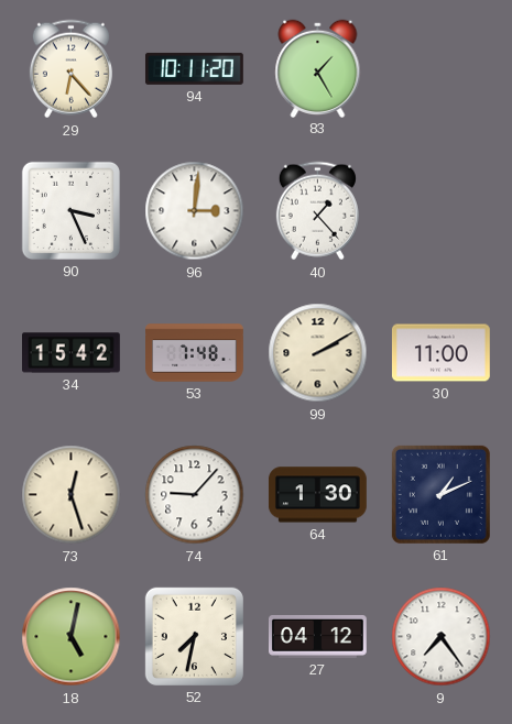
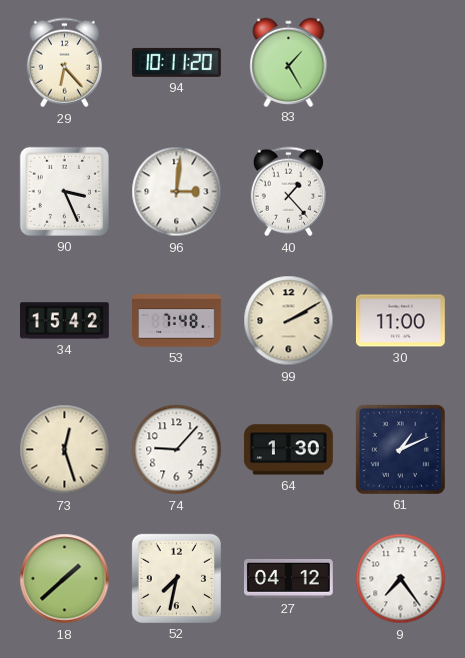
18: 5:02 -> 1:38
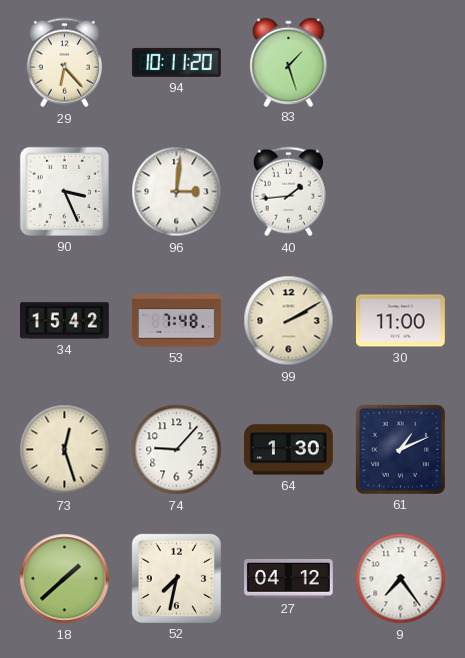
83: 1:25 -> 1:27
40: 1:23 -> 1:44
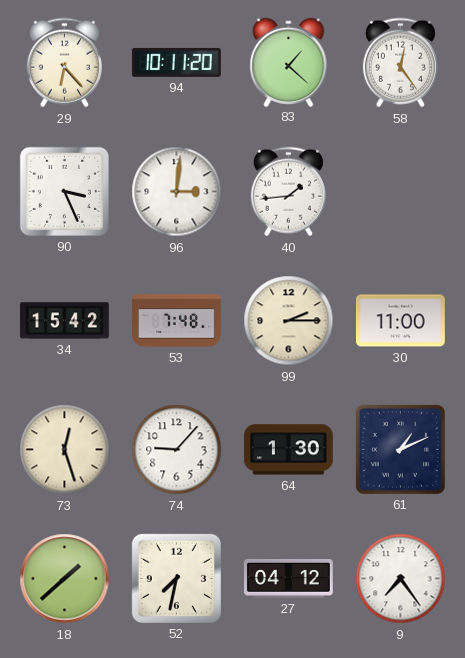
83: 1:27 -> 1:22
58: none -> 12:24
99: 2:10 -> 2:15
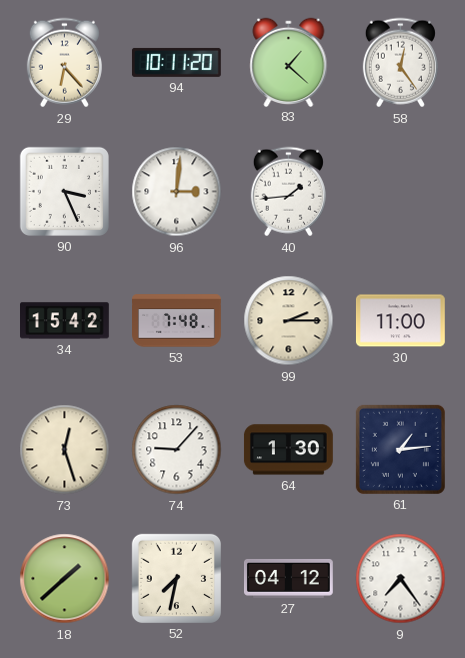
61: 1:11 -> 1:14
